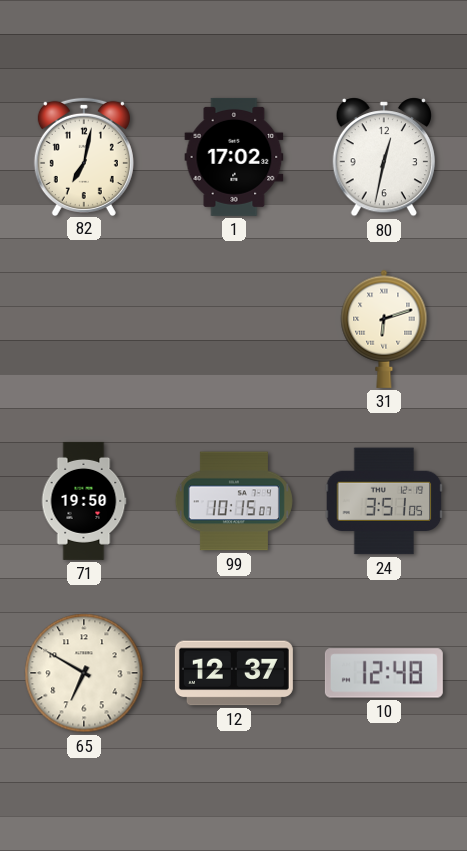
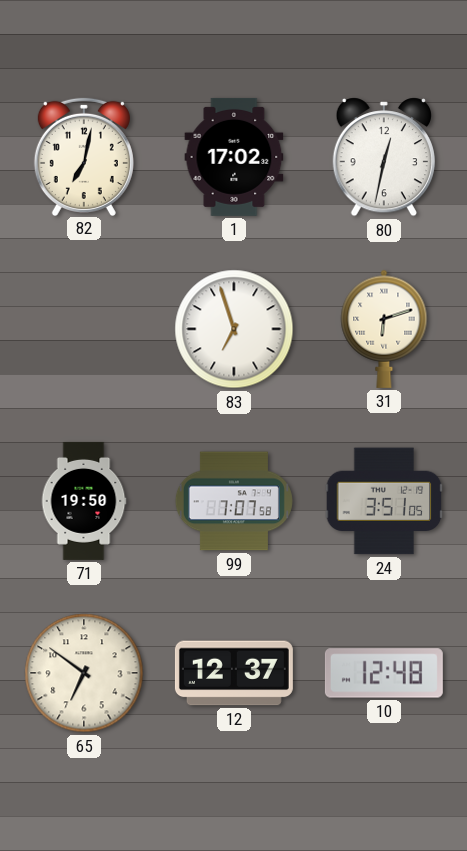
83: none -> 6:57
99: 10:15 -> 7:07
65: 6:50 -> 6:51
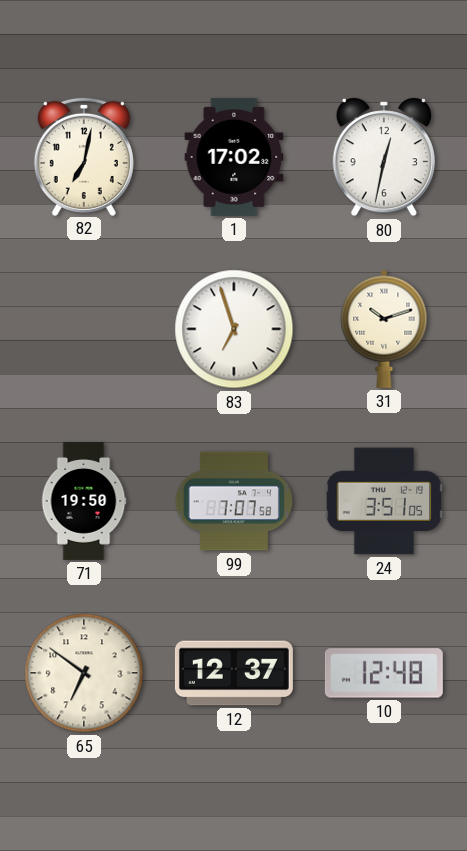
31: 6:12 -> 10:12
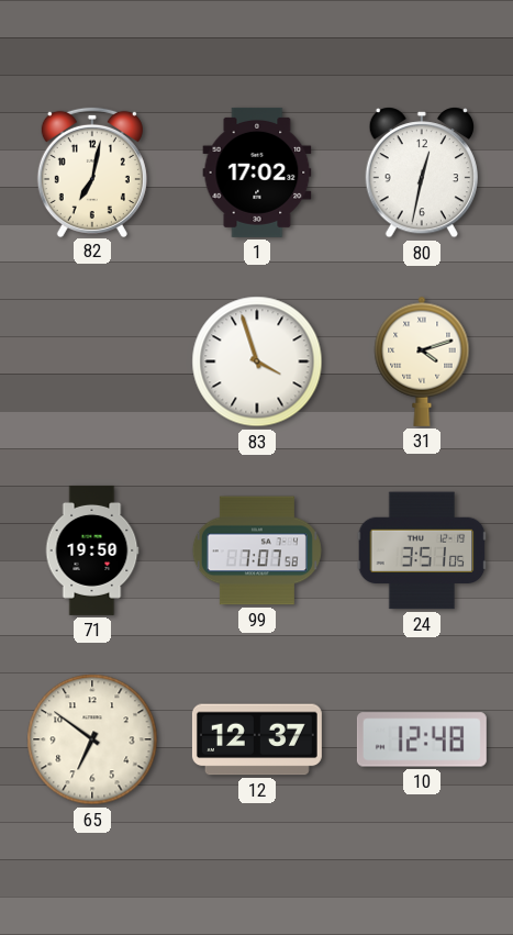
83: 6:57 -> 3:57
31: 10:12 -> 4:12
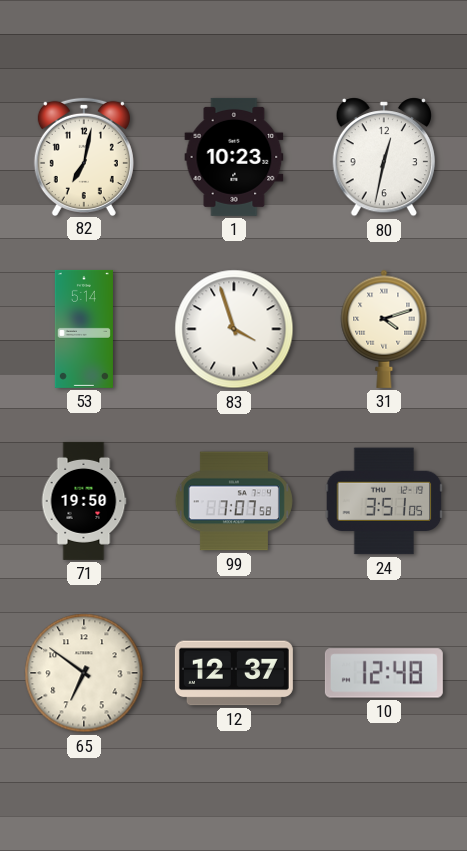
1: 17:02 -> 10:23
53: none -> 5:14
